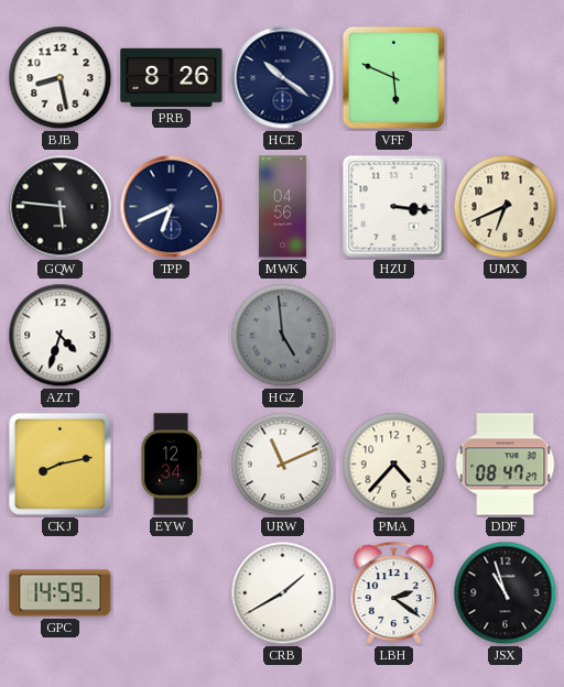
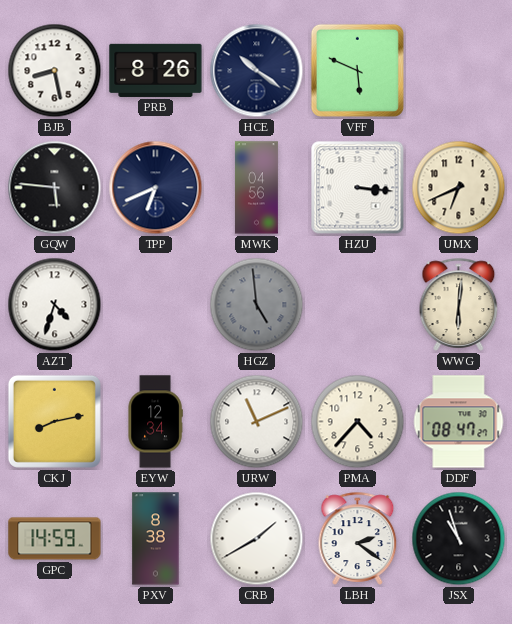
WWG: none -> 6:01
PXV: none -> 8:38
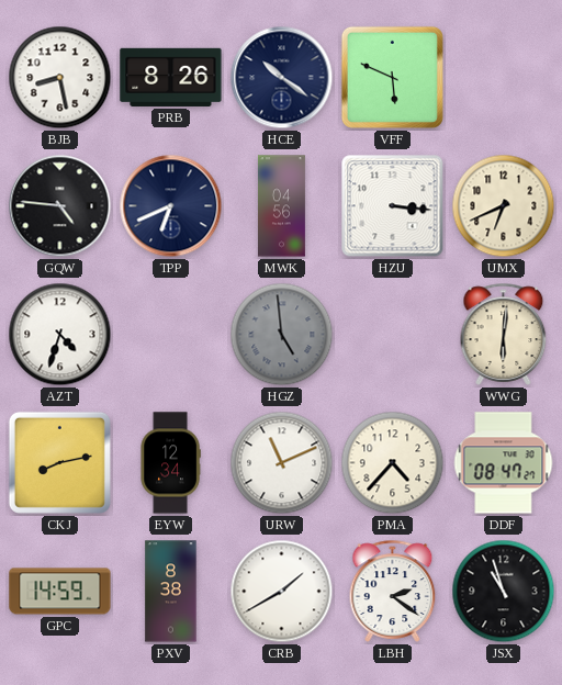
GQW: 5:46 -> 4:46
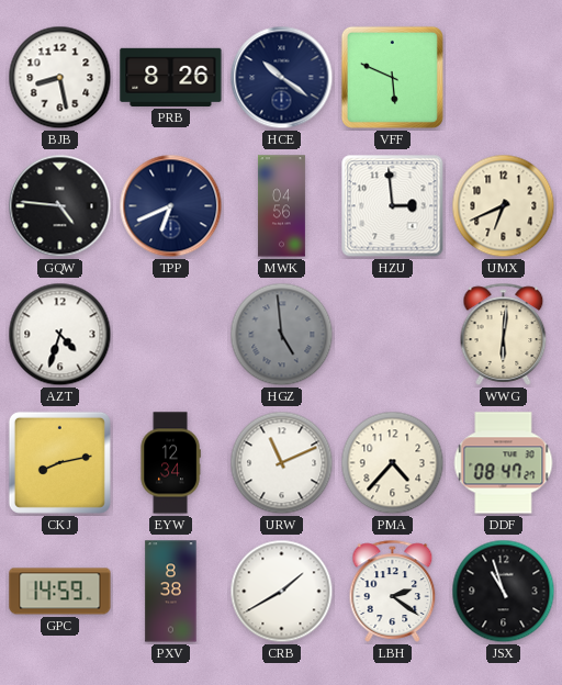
HZU: 3:16 -> 2:59
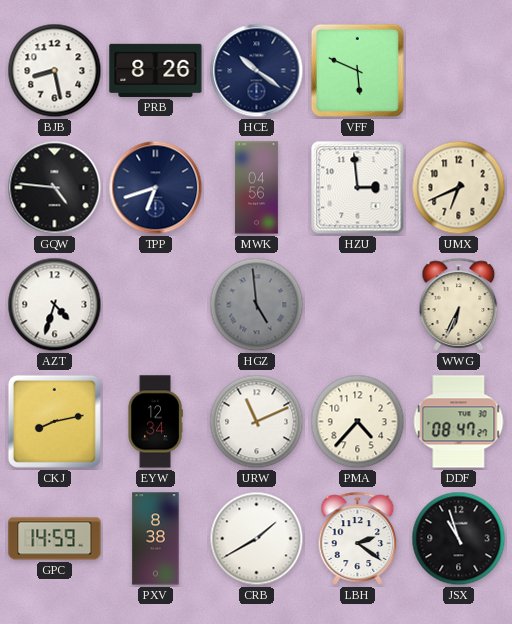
TPP: 6:41 -> 6:42
WWG: 6:01 -> 6:34
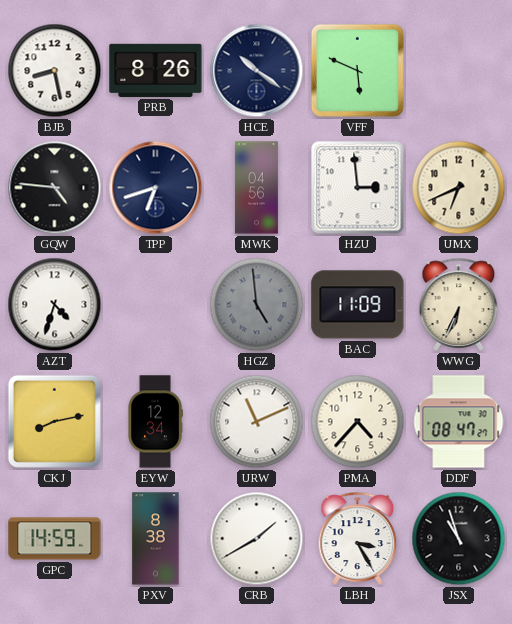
BAC: none -> 11:09
LBH: 2:21 -> 3:25
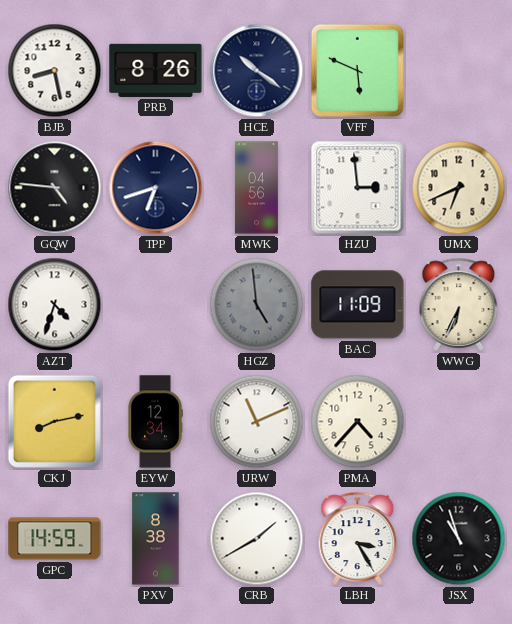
DDF: 08:47 -> none
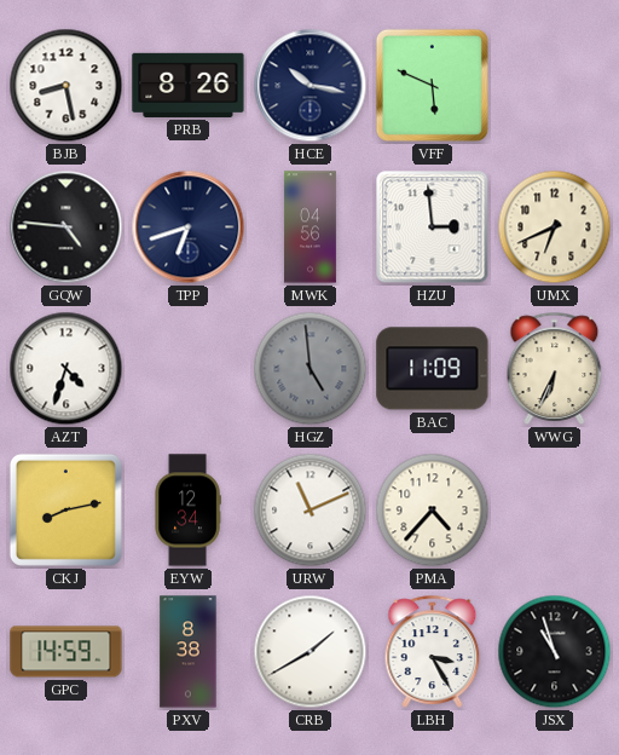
HCE: 10:21 -> 10:17
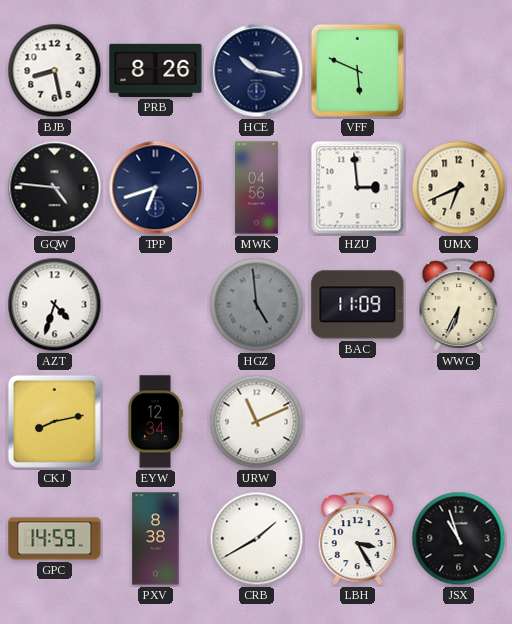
PMA: 4:37 -> none
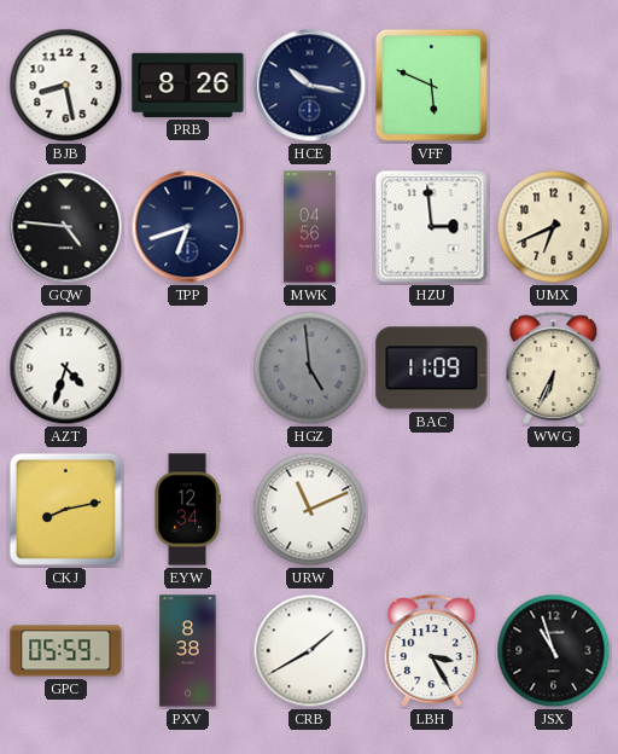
GPC: 14:59 -> 05:59
